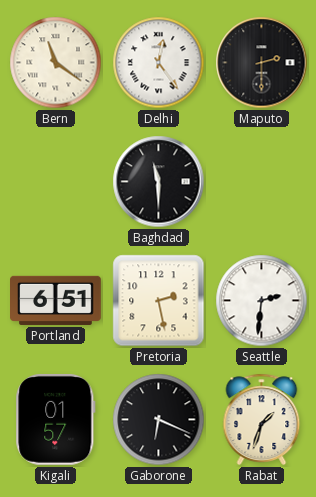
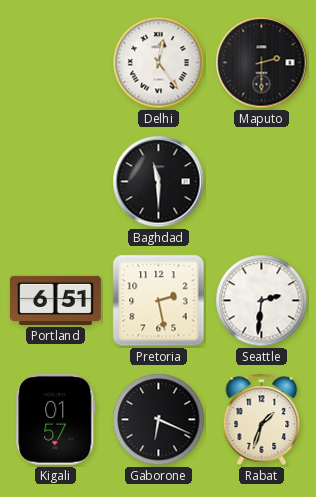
Bern: 11:21 -> none
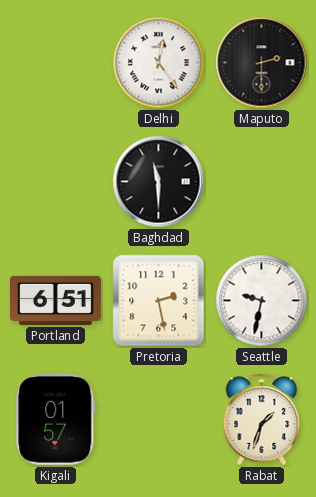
Seattle: 2:31 -> 9:32
Gaborone: 6:19 -> none
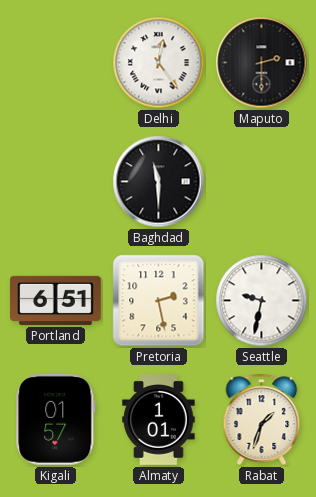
Almaty: none -> 1:01
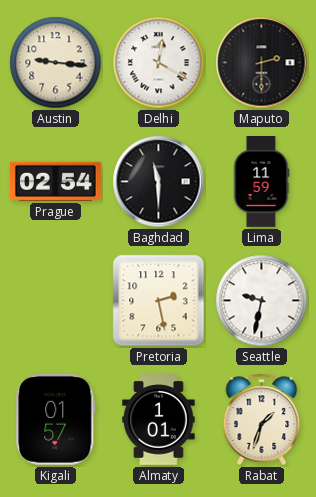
Austin: none -> 9:16
Delhi: 12:24 -> 12:20
Prague: none -> 02:54
Lima: none -> 11:59
Portland: 6:51 -> none
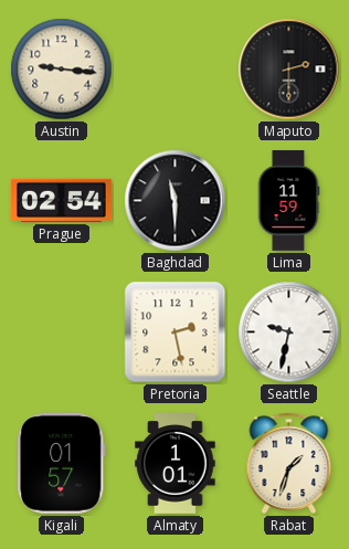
Delhi: 12:20 -> none
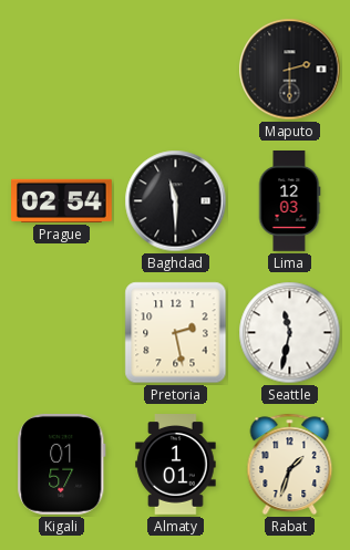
Austin: 9:16 -> none
Lima: 11:59 -> 12:03
Seattle: 9:32 -> 11:32
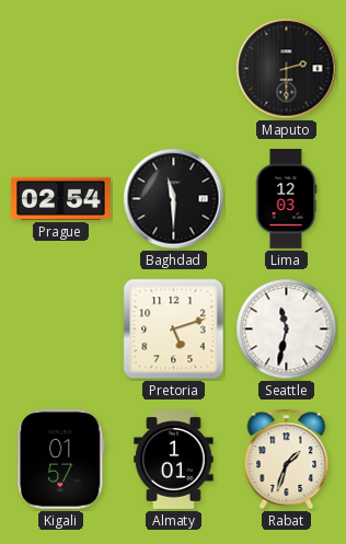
Pretoria: 2:28 -> 5:12
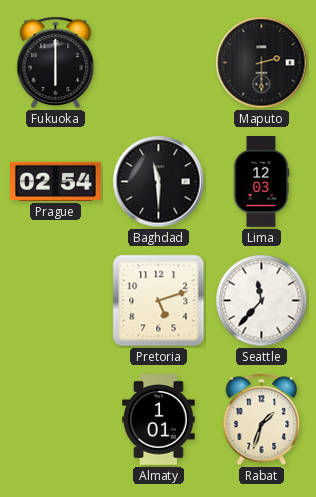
Fukuoka: none -> 6:00
Seattle: 11:32 -> 11:37
Kigali: 01:57 -> none
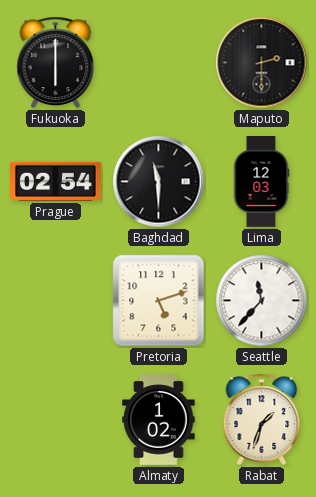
Almaty: 1:01 -> 1:02
